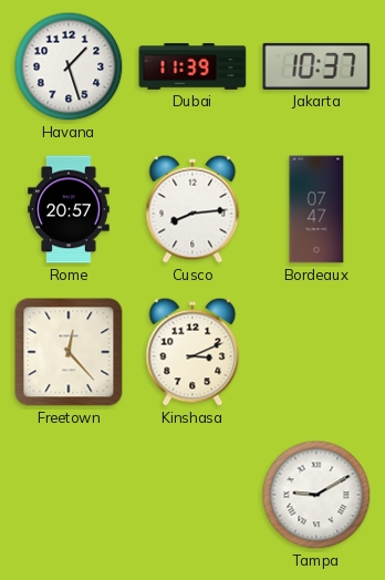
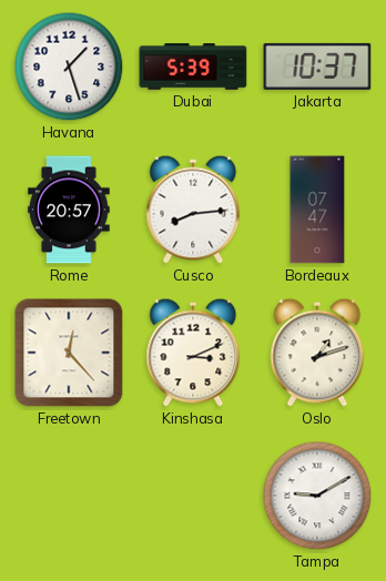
Dubai: 11:39 -> 5:39
Oslo: none -> 1:12
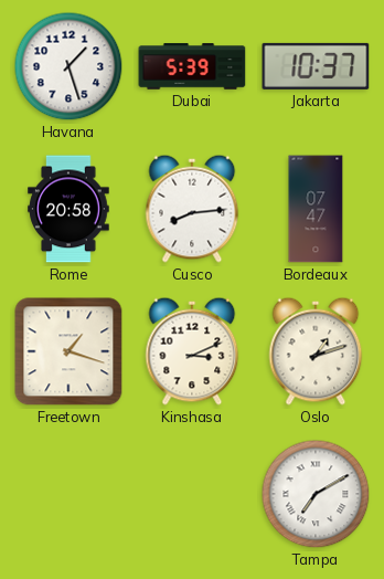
Rome: 20:57 -> 20:58
Freetown: 12:23 -> 1:18
Tampa: 9:10 -> 7:10
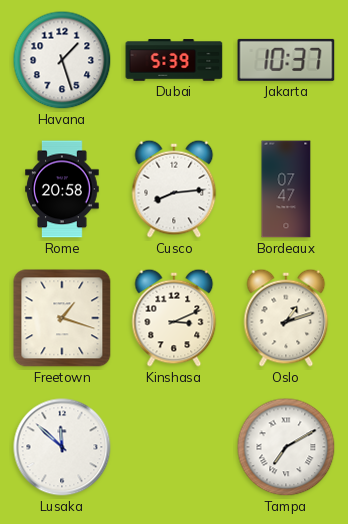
Lusaka: none -> 11:52
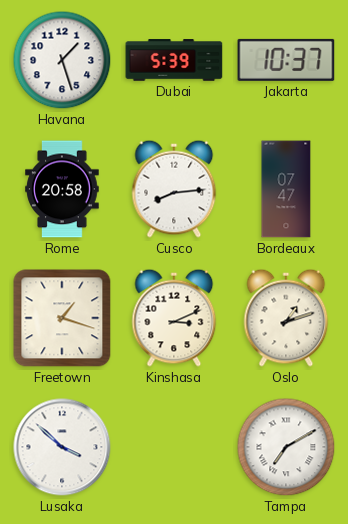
Lusaka: 11:52 -> 3:52
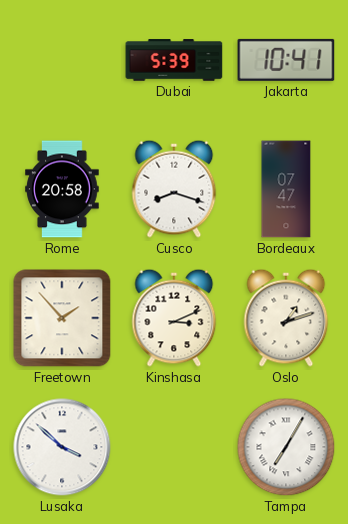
Havana: 1:27 -> none
Jakarta: 10:37 -> 10:41
Cusco: 8:14 -> 8:18
Freetown: 1:18 -> 1:53
Tampa: 7:10 -> 7:05
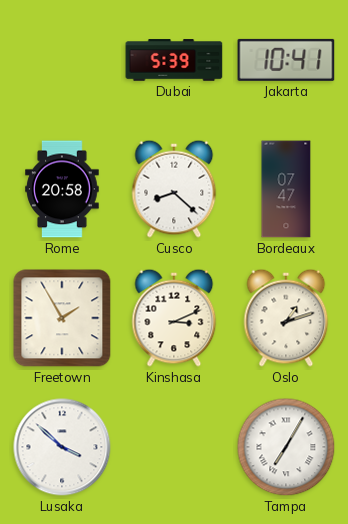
Cusco: 8:18 -> 8:22
Freetown: 1:53 -> 1:55
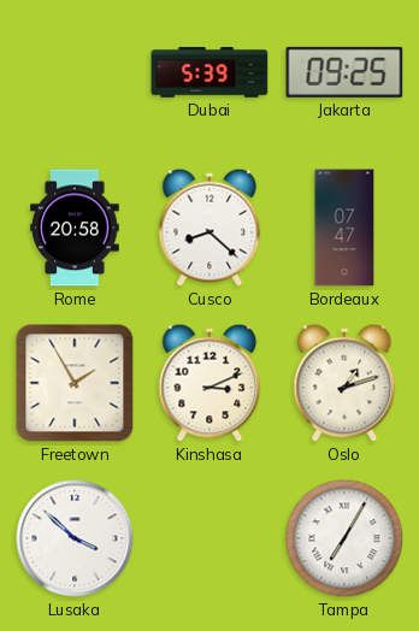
Jakarta: 10:41 -> 09:25
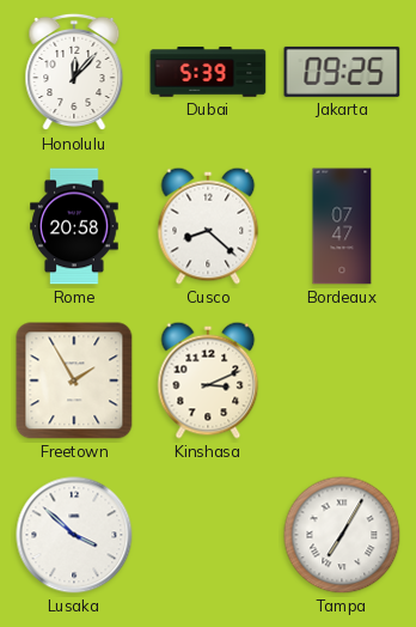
Honolulu: none -> 12:07
Oslo: 1:12 -> none
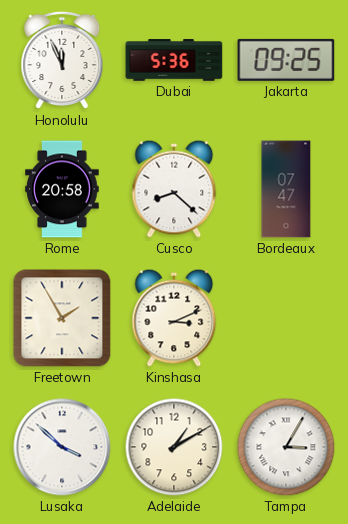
Honolulu: 12:07 -> 11:56
Dubai: 5:39 -> 5:36
Adelaide: none -> 1:10
Tampa: 7:05 -> 3:05
